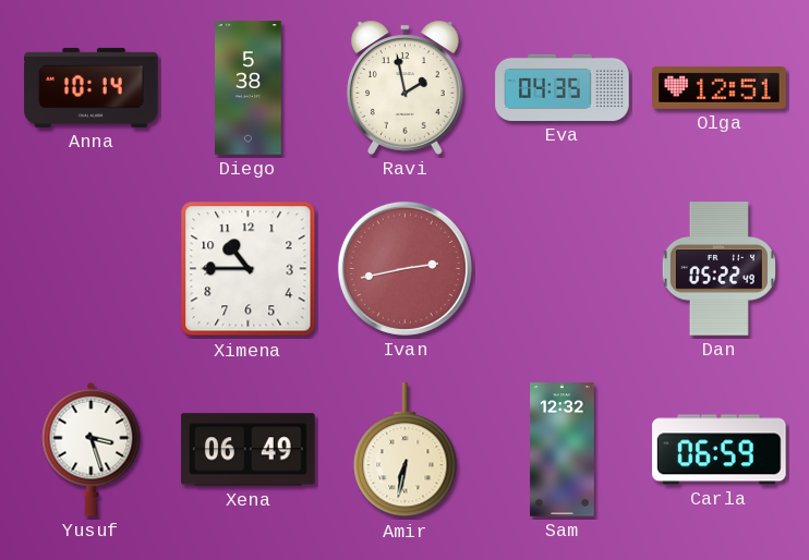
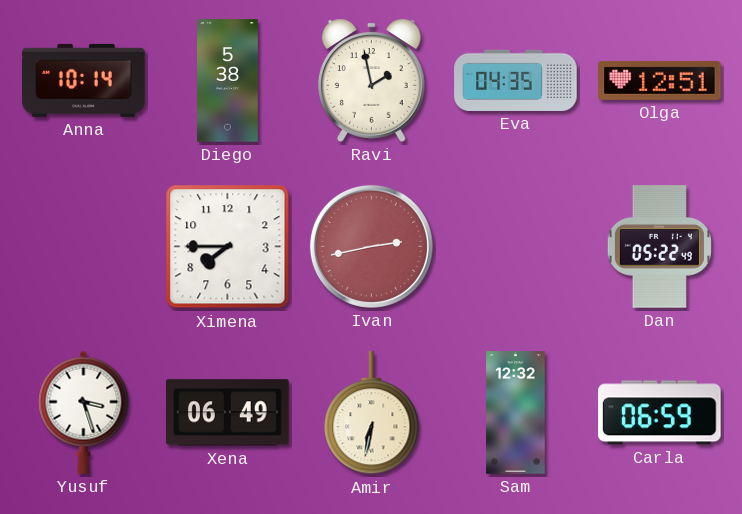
Ximena: 10:45 -> 7:45
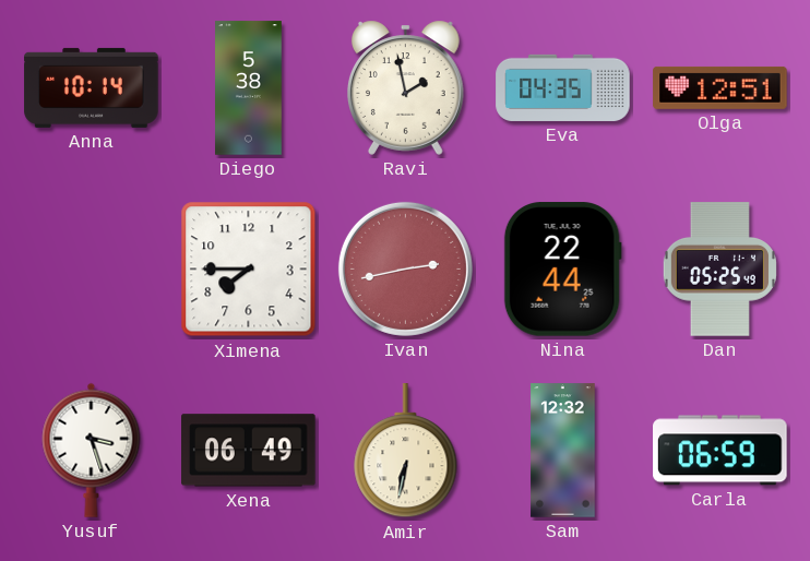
Nina: none -> 22:44
Dan: 05:22 -> 05:25
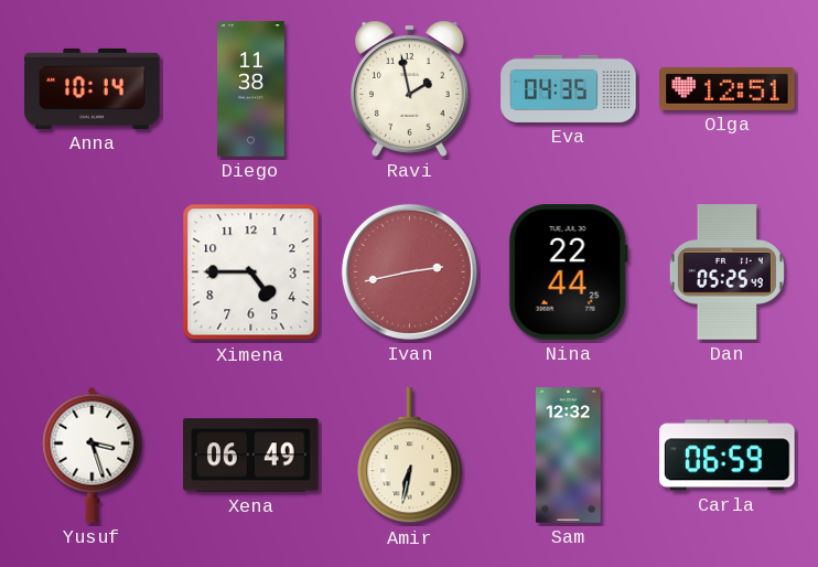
Diego: 5:38 -> 11:38
Ximena: 7:45 -> 4:45
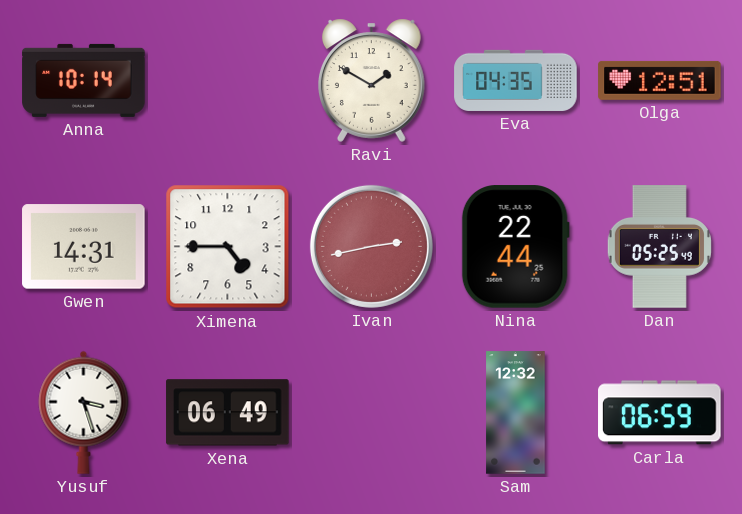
Diego: 11:38 -> none
Ravi: 1:58 -> 1:50
Gwen: none -> 14:31
Amir: 6:32 -> none
